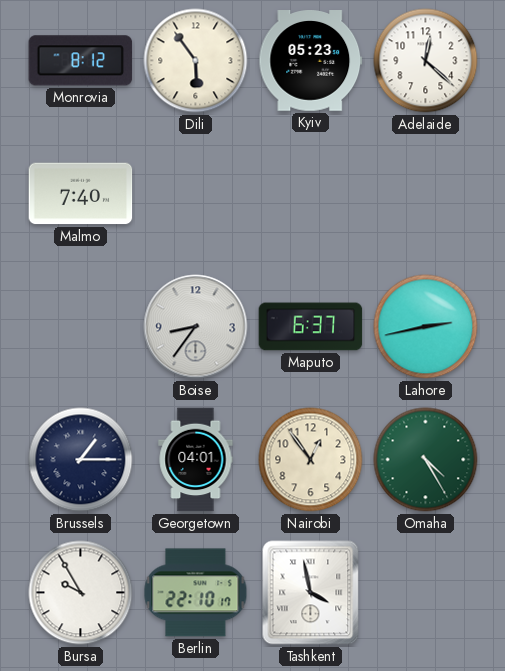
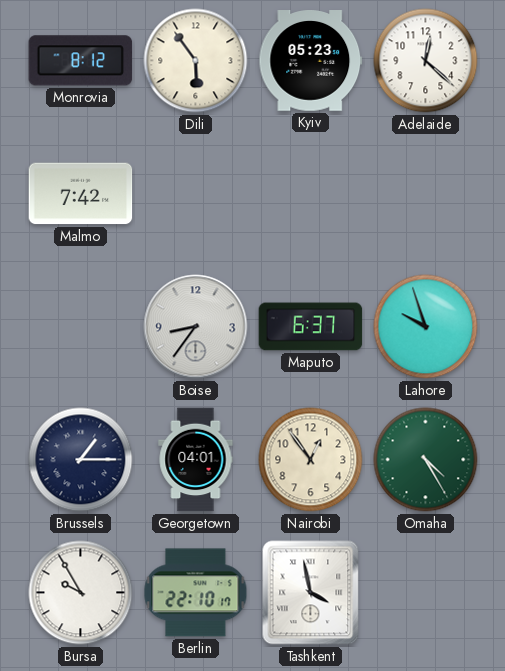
Malmo: 7:40 -> 7:42
Lahore: 2:43 -> 9:57
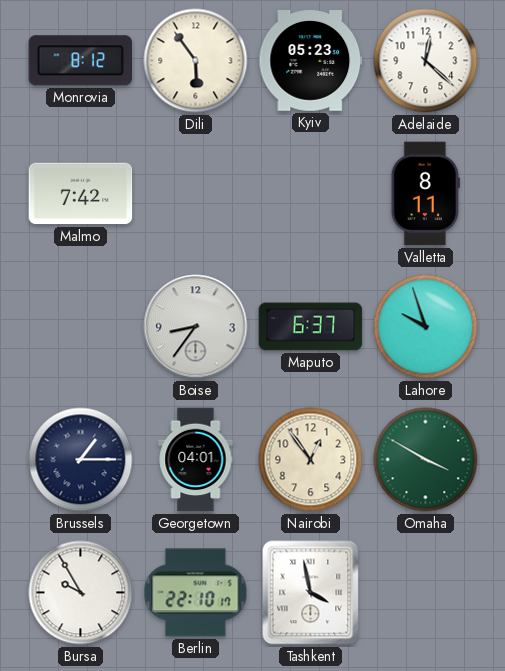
Valletta: none -> 8:11
Omaha: 4:25 -> 3:50
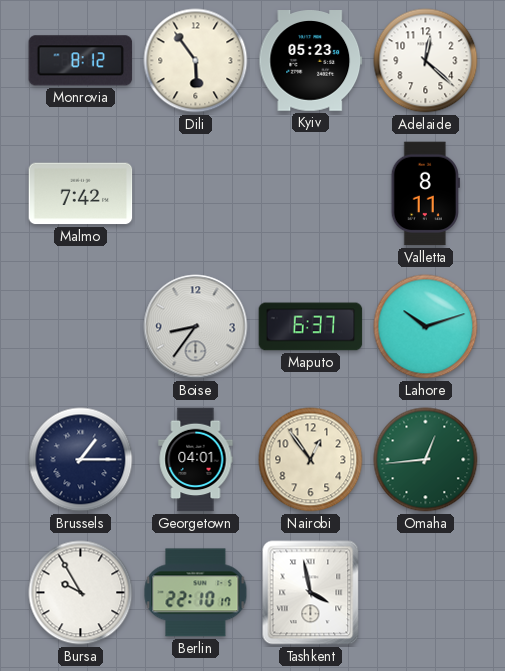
Lahore: 9:57 -> 10:12
Omaha: 3:50 -> 12:44
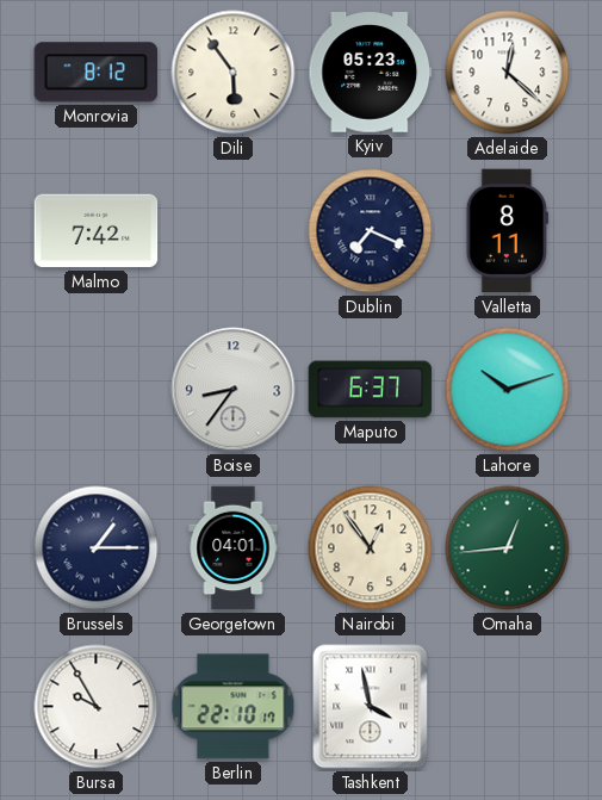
Dublin: none -> 7:19
